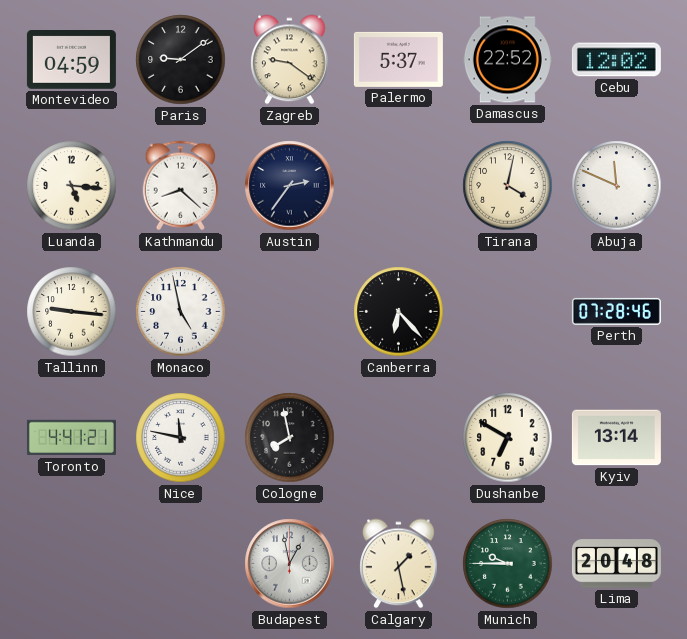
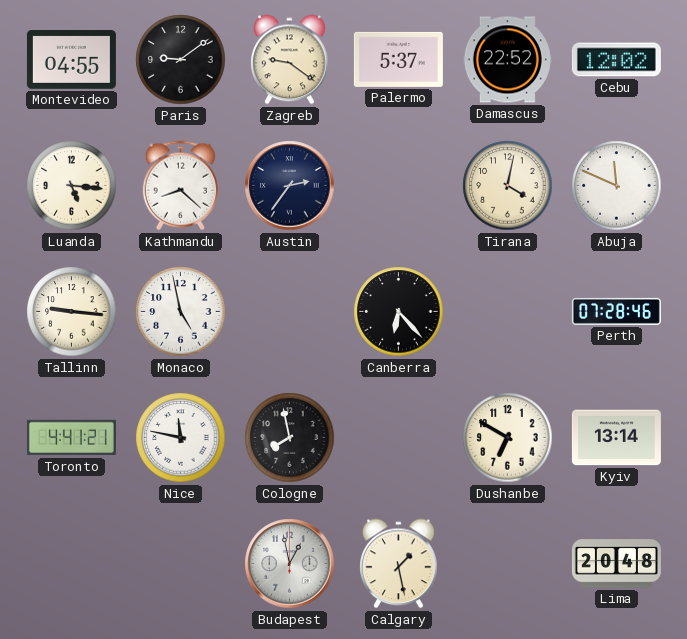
Montevideo: 04:59 -> 04:55
Munich: 9:45 -> none
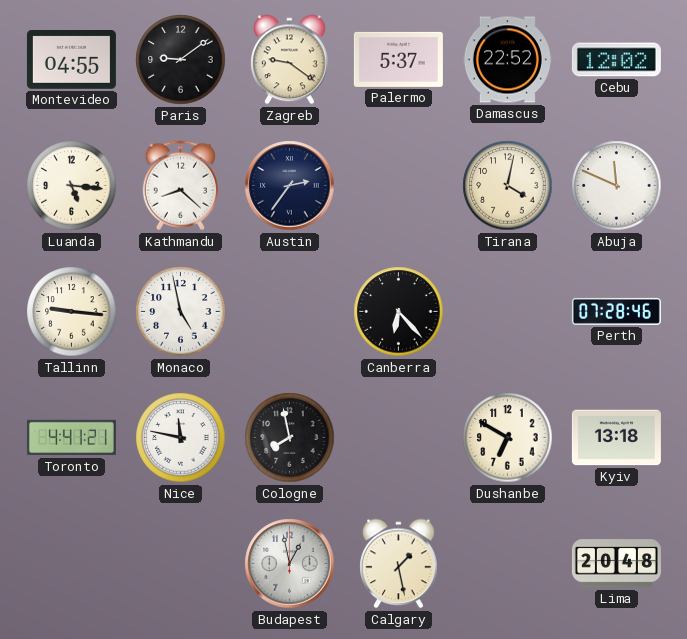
Kyiv: 13:14 -> 13:18
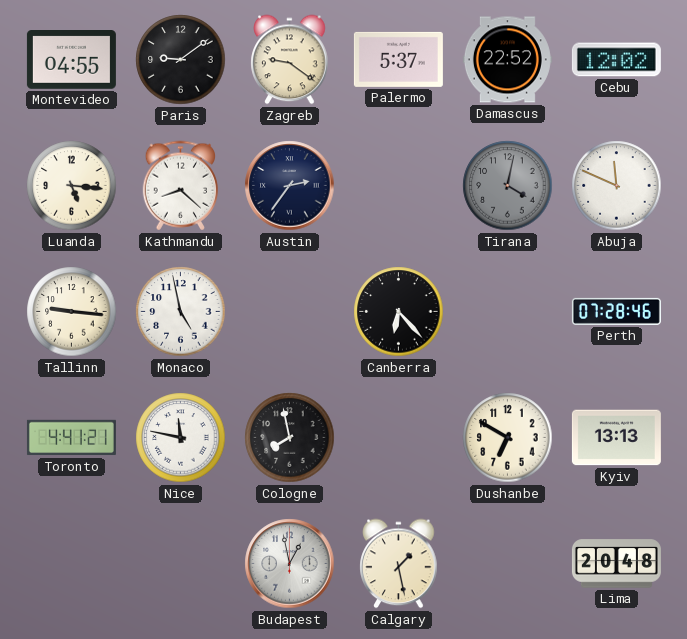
Tirana dial: cream -> grey
Kyiv: 13:18 -> 13:13
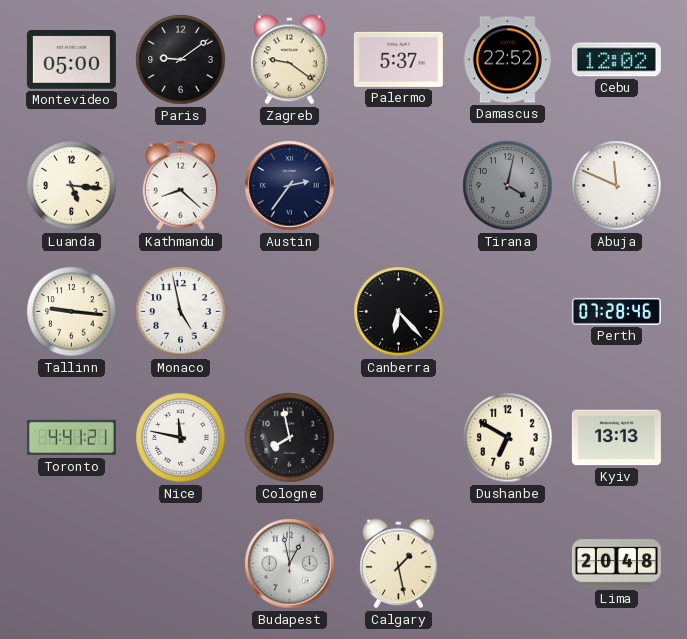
Montevideo: 04:55 -> 05:00
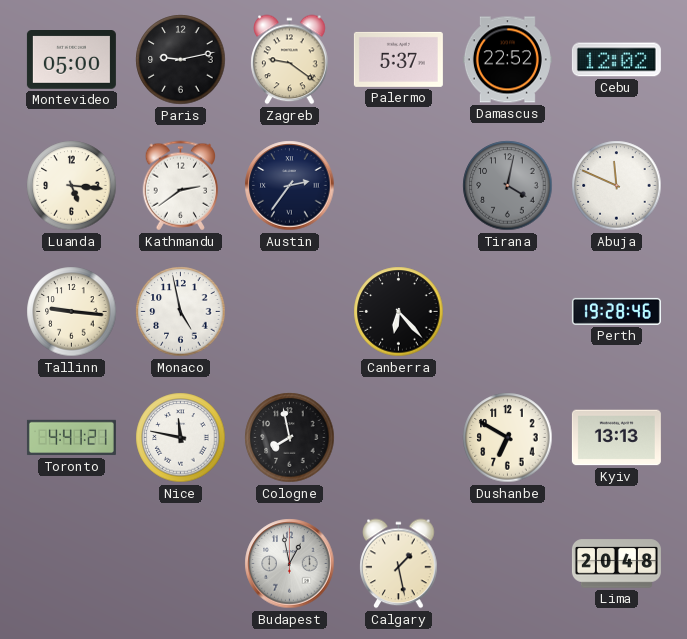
Paris: 9:09 -> 9:13
Kathmandu: 8:22 -> 2:39
Perth: 07:28 -> 19:28
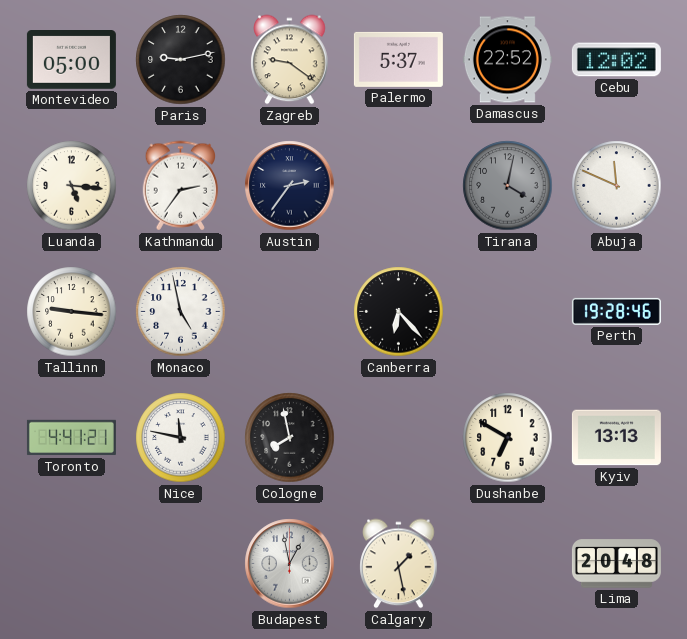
Kathmandu: 2:39 -> 2:36
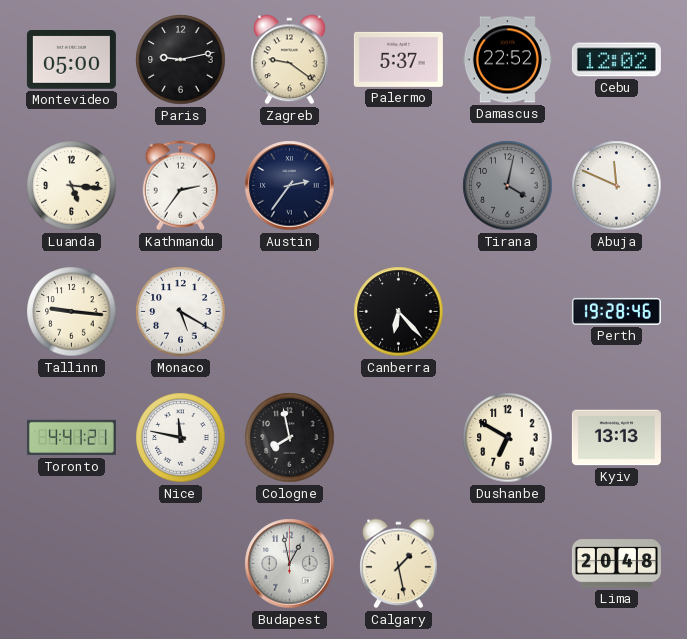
Monaco: 4:58 -> 5:20
